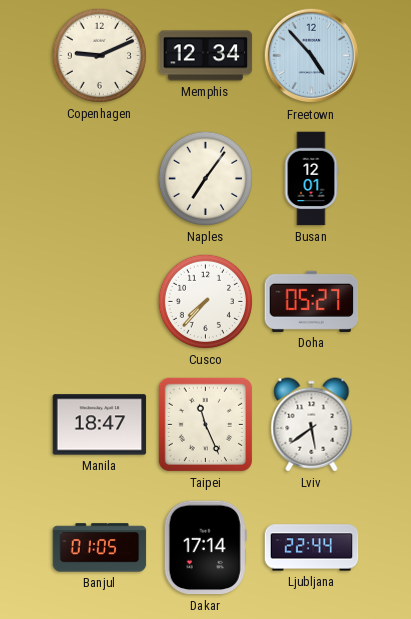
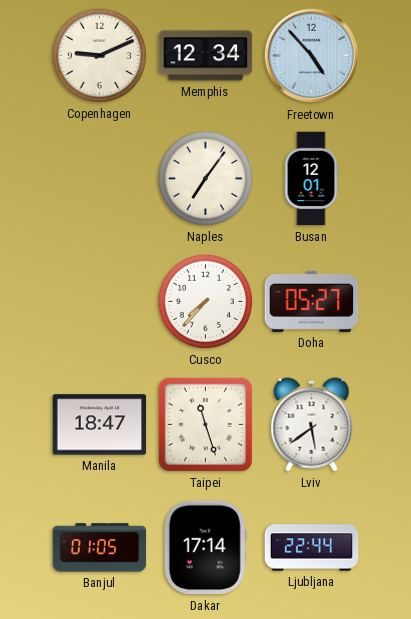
Taipei: 11:26 -> 11:27
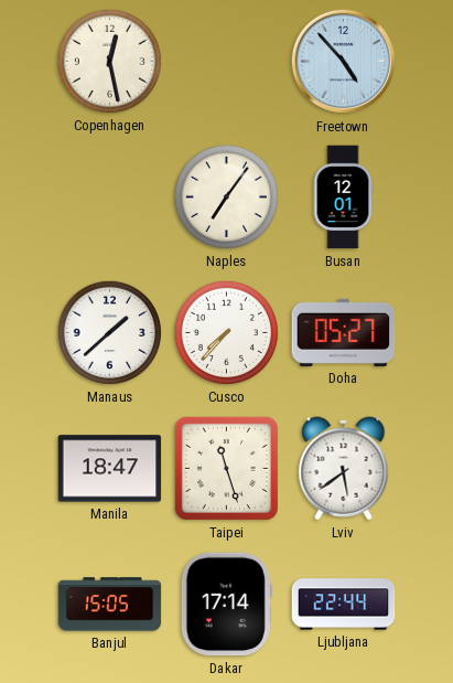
Copenhagen: 9:11 -> 12:28
Memphis: 12:34 -> none
Manaus: none -> 1:38
Banjul: 01:05 -> 15:05
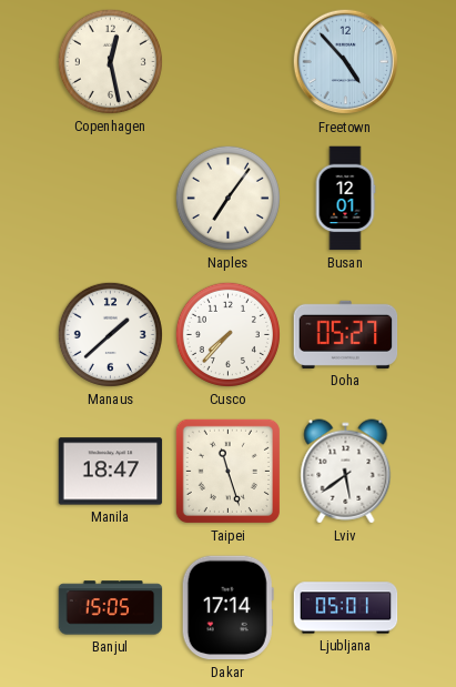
Ljubljana: 22:44 -> 05:01
